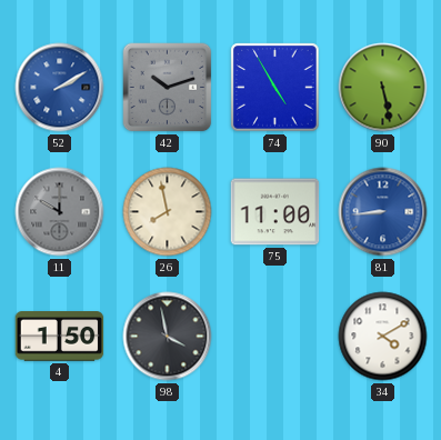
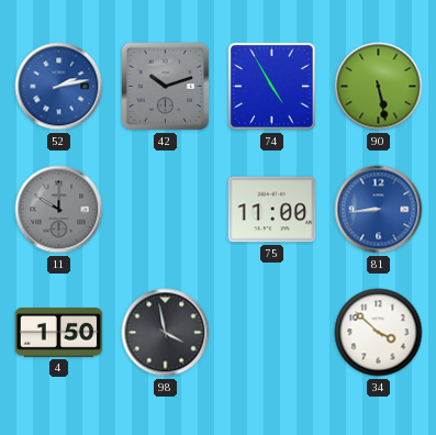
52: 2:10 -> 2:13
26: 7:58 -> none
34: 4:10 -> 3:52
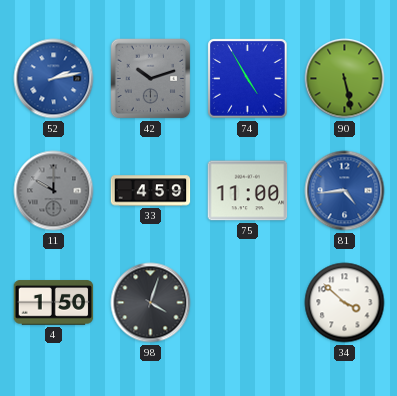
33: none -> 4:59
81: 8:44 -> 4:44
98: 3:58 -> 4:03
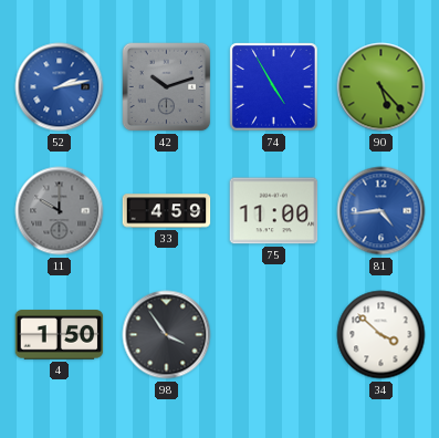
90: 5:28 -> 5:23
98: 4:03 -> 3:54
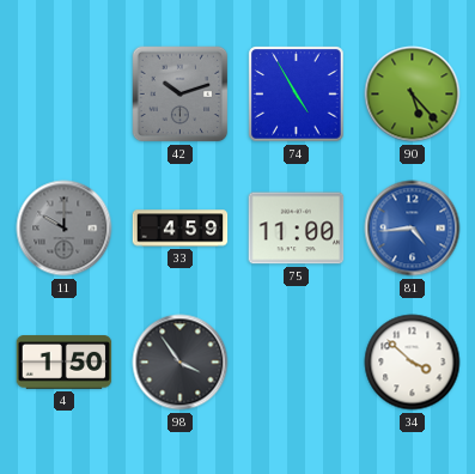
52: 2:13 -> none
